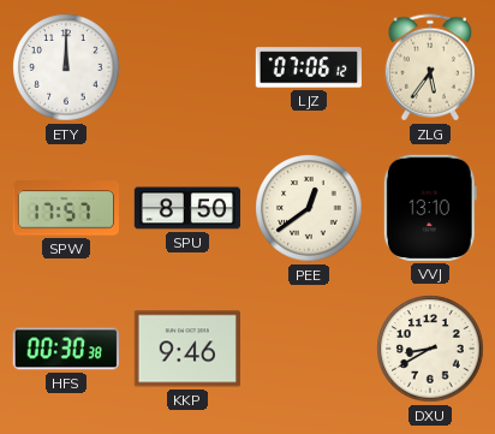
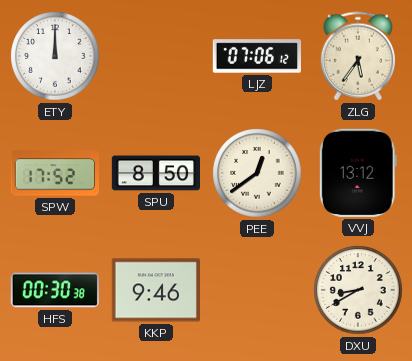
SPW: 17:57 -> 17:52
VVJ: 13:10 -> 13:12
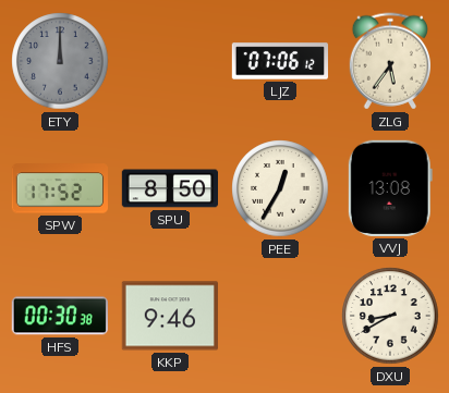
ETY dial: white -> grey
PEE: 12:39 -> 12:35
VVJ: 13:12 -> 13:08
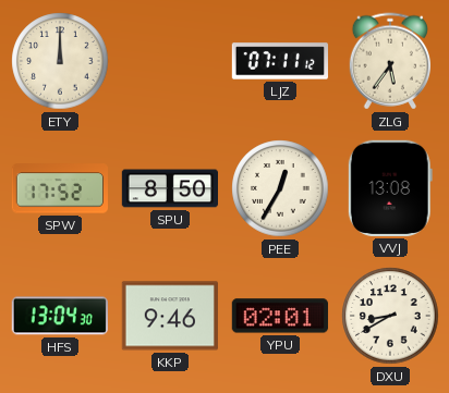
ETY dial: grey -> cream
LJZ: 07:06 -> 07:11
HFS: 00:30 -> 13:04
YPU: none -> 02:01
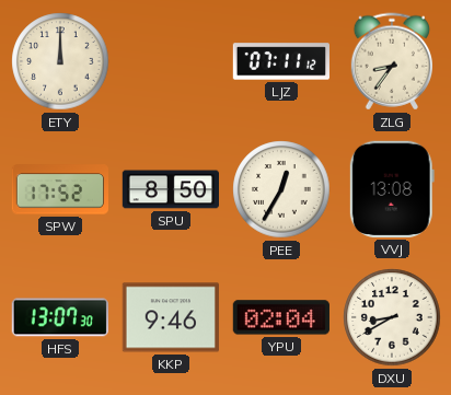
ZLG: 5:36 -> 8:36
HFS: 13:04 -> 13:07
YPU: 02:01 -> 02:04
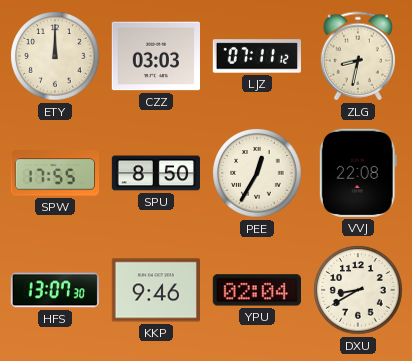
CZZ: none -> 03:03
ZLG: 8:36 -> 8:32
SPW: 17:52 -> 17:55
VVJ: 13:08 -> 22:08
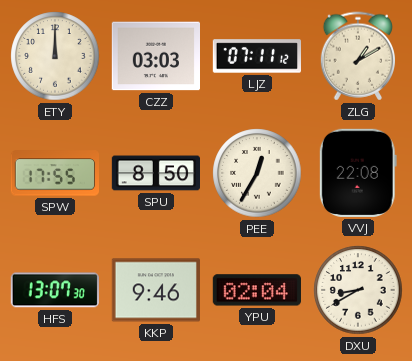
ZLG: 8:32 -> 1:10
